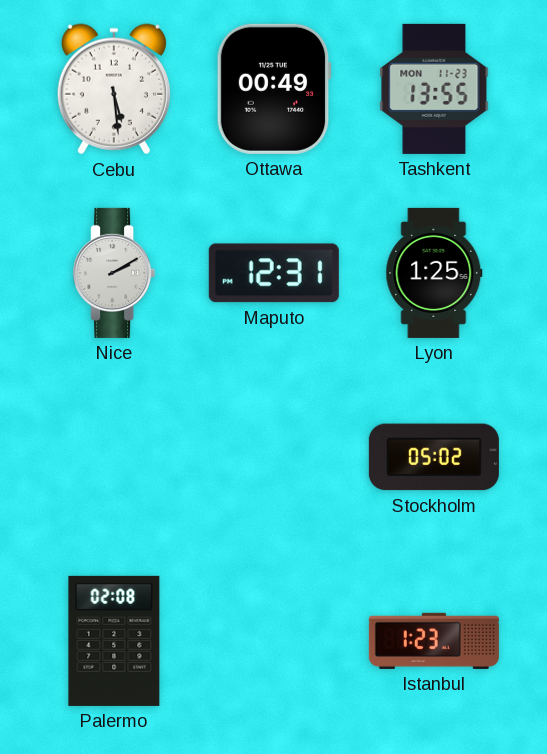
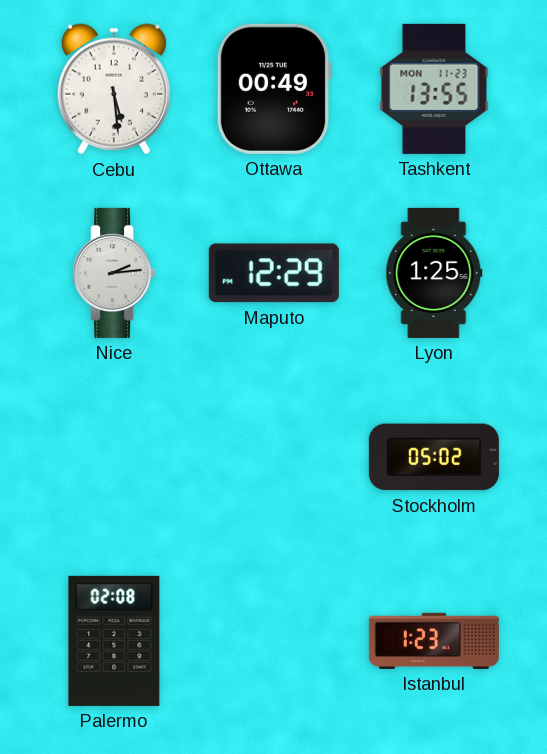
Nice: 2:10 -> 2:14
Maputo: 12:31 -> 12:29
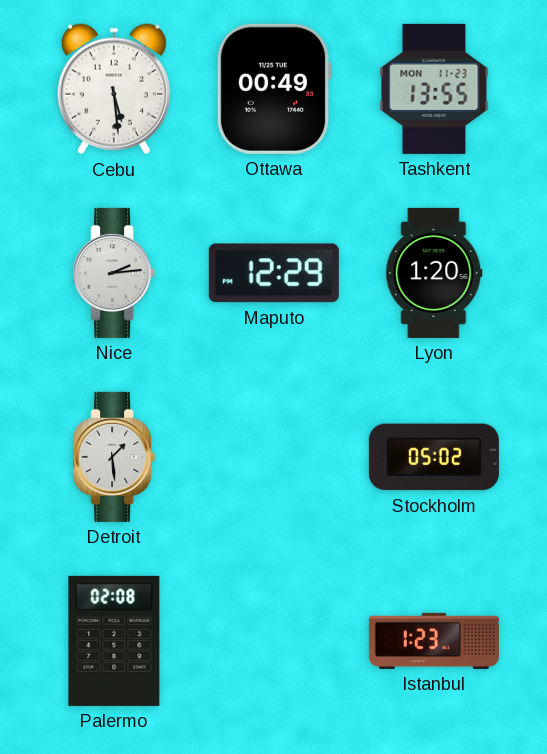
Lyon: 1:25 -> 1:20
Detroit: none -> 1:29
